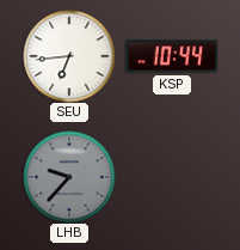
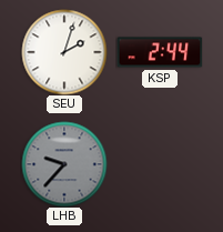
SEU: 6:44 -> 2:03
KSP: 10:44 -> 2:44
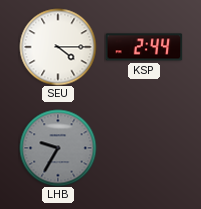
SEU: 2:03 -> 4:15
LHB: 9:37 -> 9:35
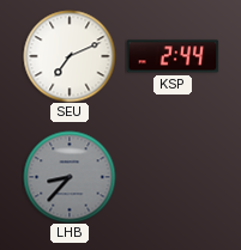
SEU: 4:15 -> 7:11
LHB: 9:35 -> 8:37
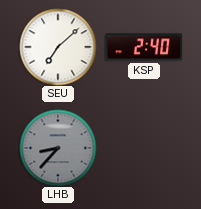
SEU: 7:11 -> 7:08
KSP: 2:44 -> 2:40
